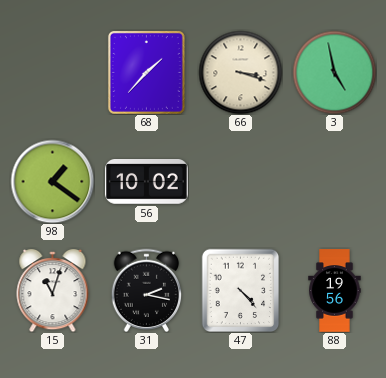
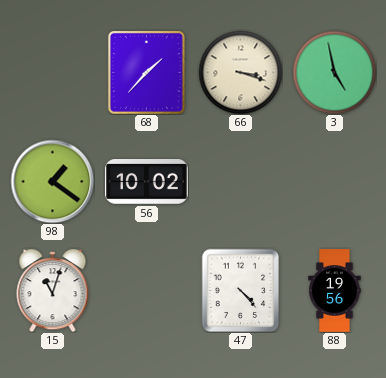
31: 2:17 -> none
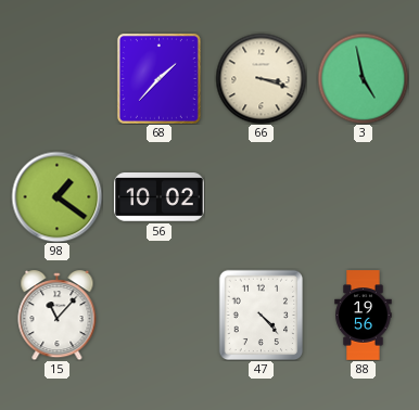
15: 11:03 -> 11:07
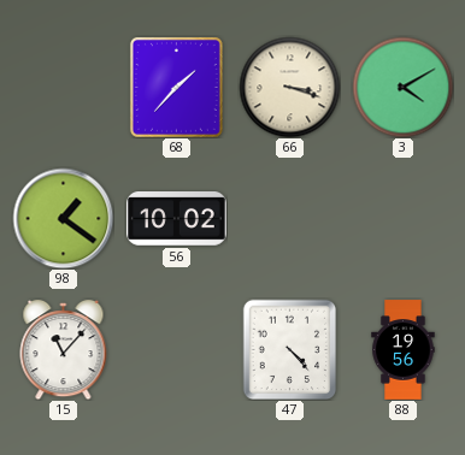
3: 4:58 -> 4:10
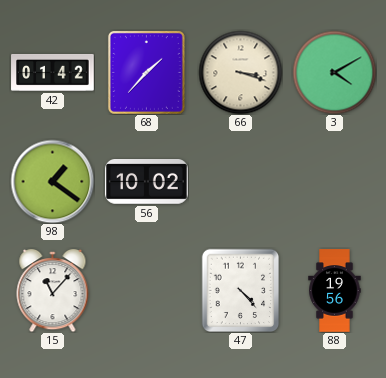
42: none -> 01:42
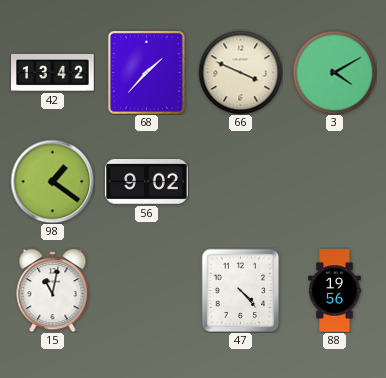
42: 01:42 -> 13:42
66: 3:18 -> 3:49
56: 10:02 -> 9:02
15: 11:07 -> 11:02
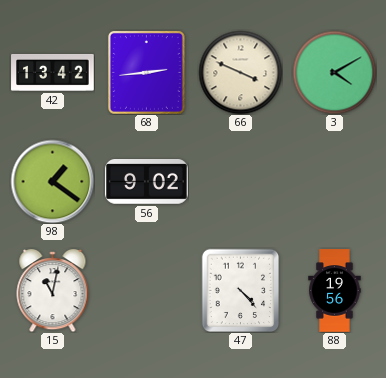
68: 1:37 -> 2:44
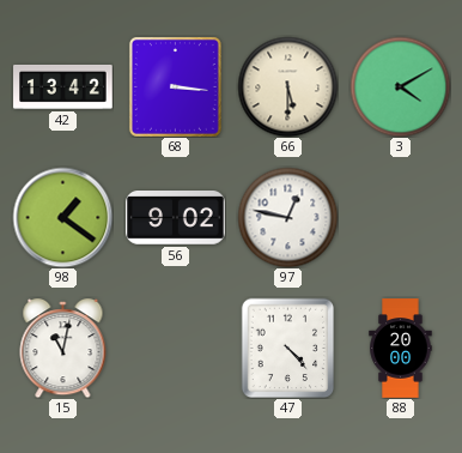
68: 2:44 -> 3:16
66: 3:49 -> 5:30
97: none -> 12:47
88: 19:56 -> 20:00
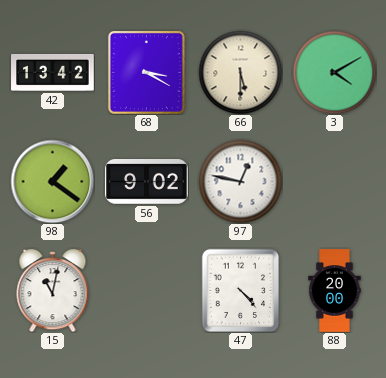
68: 3:16 -> 3:20
